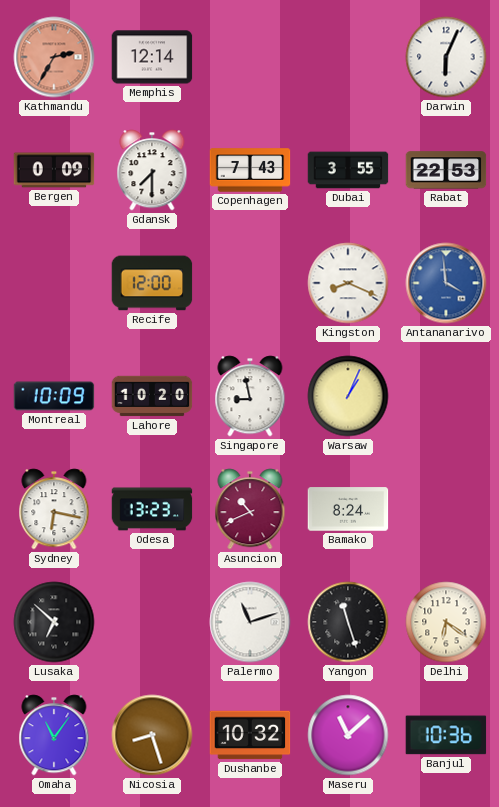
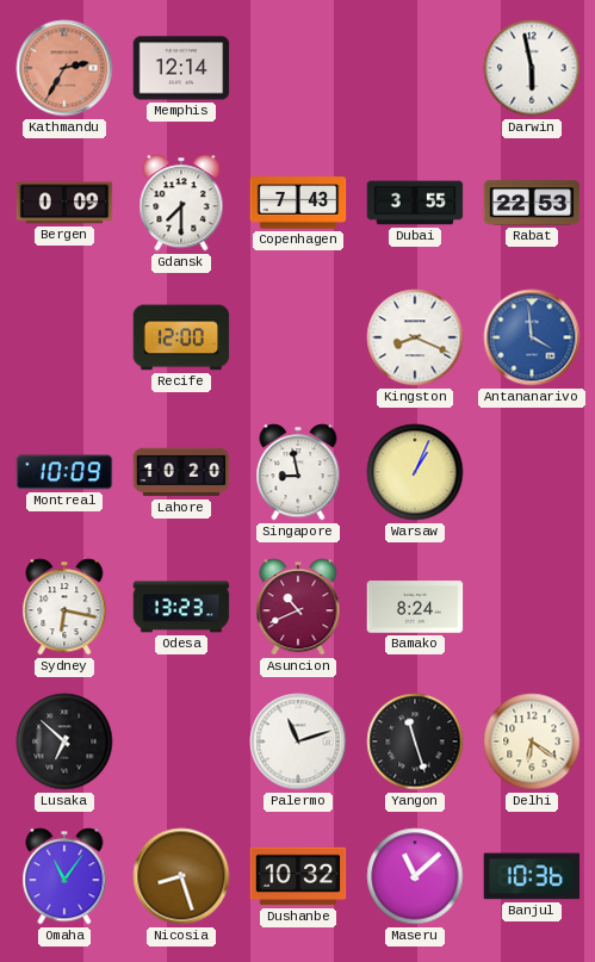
Darwin: 6:04 -> 5:58
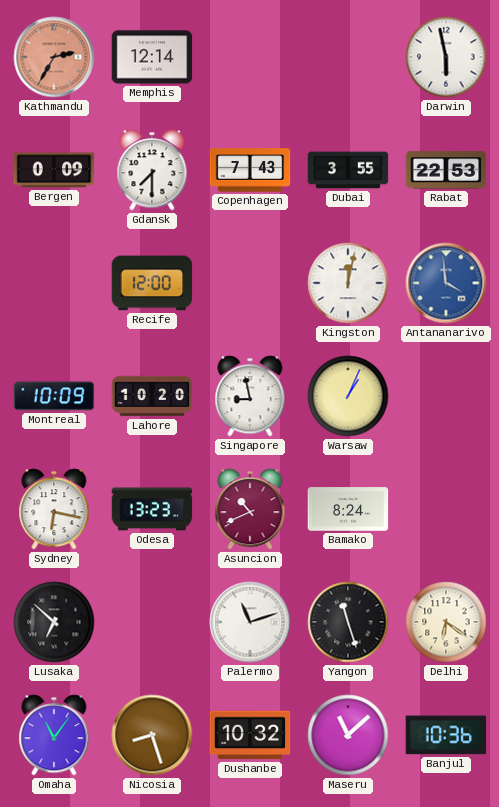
Kingston: 8:19 -> 12:02
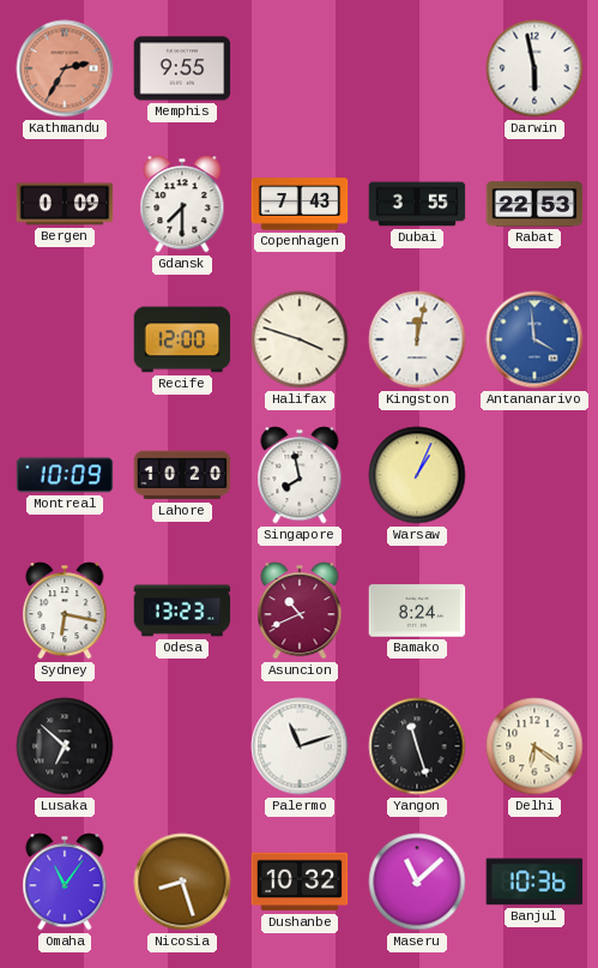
Memphis: 12:14 -> 9:55
Halifax: none -> 3:48
Singapore: 8:58 -> 7:58
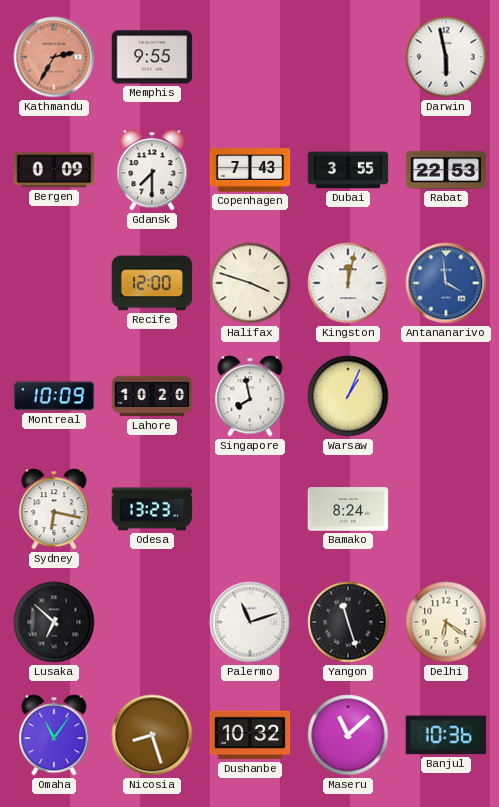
Asuncion: 10:41 -> none
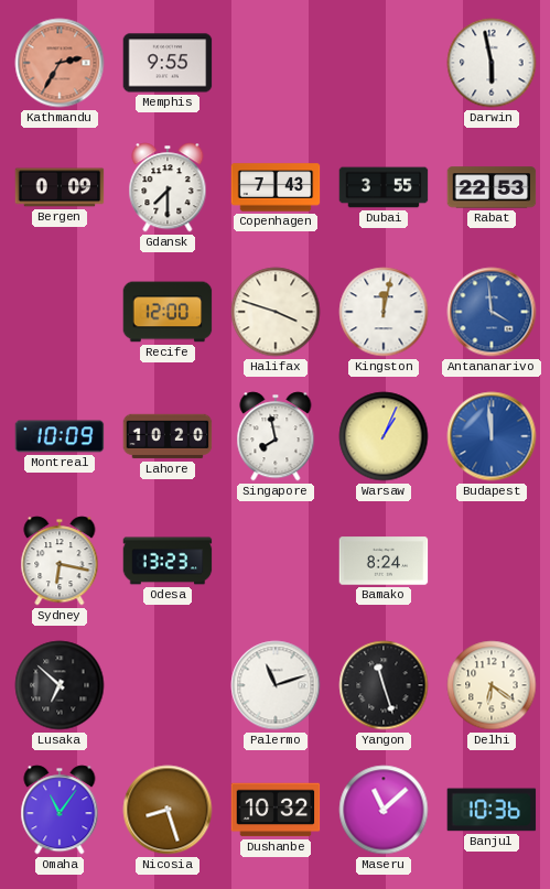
Budapest: none -> 11:59
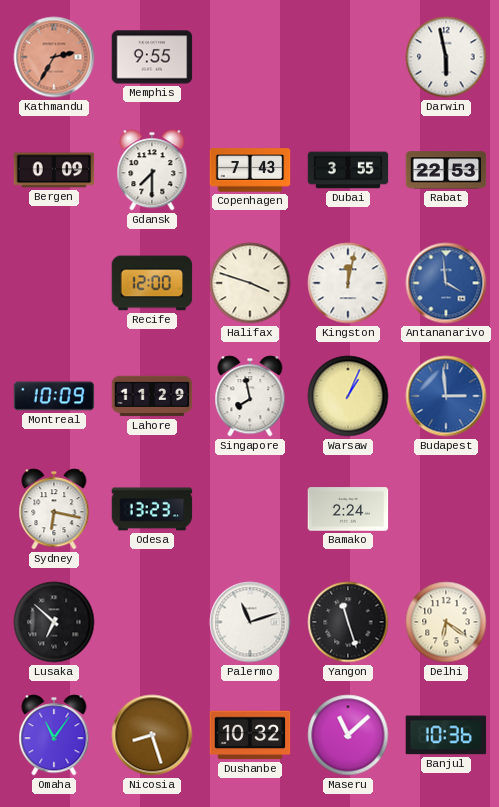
Lahore: 10:20 -> 11:29
Budapest: 11:59 -> 2:59
Bamako: 8:24 -> 2:24
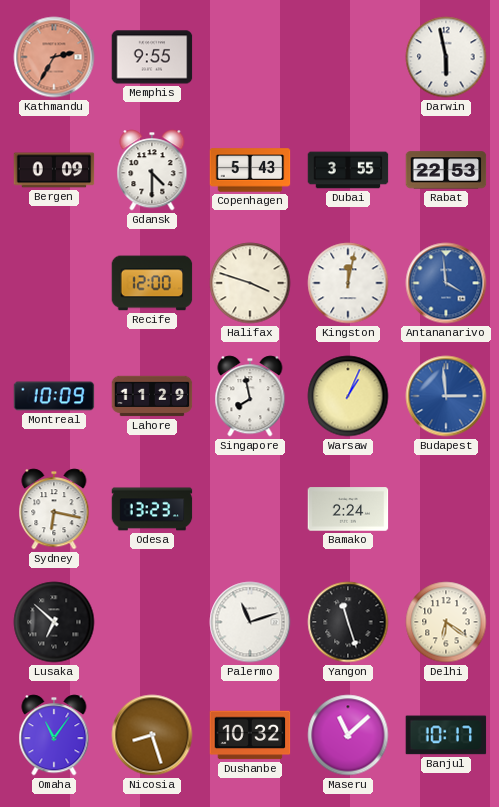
Gdansk: 7:30 -> 4:30
Copenhagen: 7:43 -> 5:43
Banjul: 10:36 -> 10:17
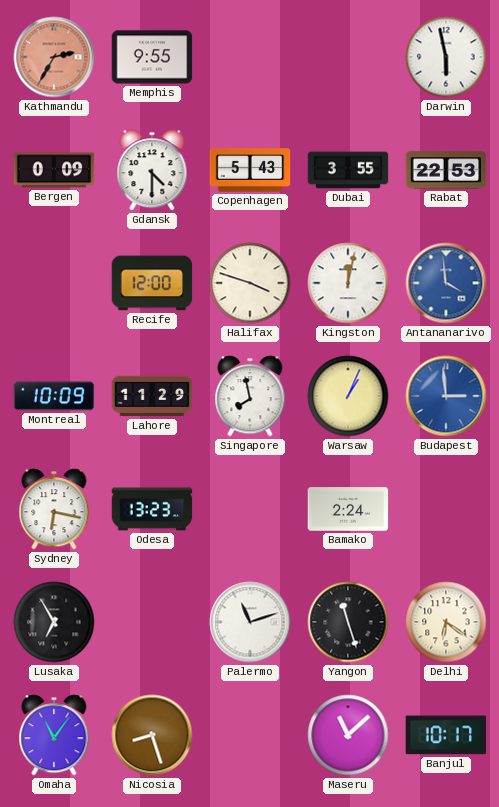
Lusaka: 6:52 -> 6:55
Dushanbe: 10:32 -> none
